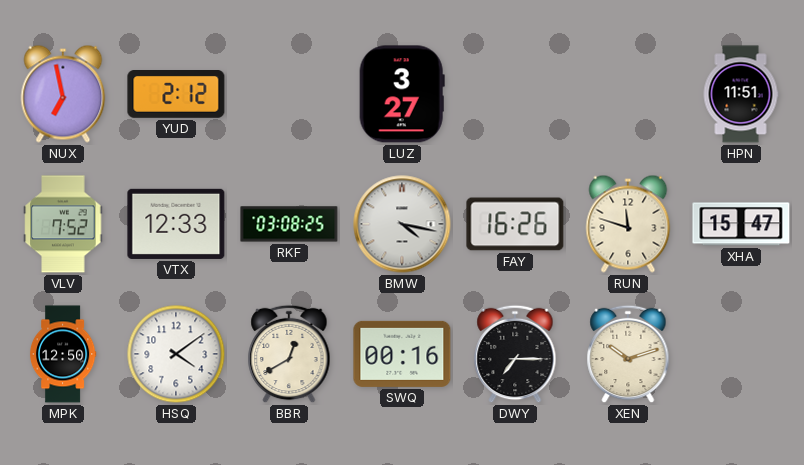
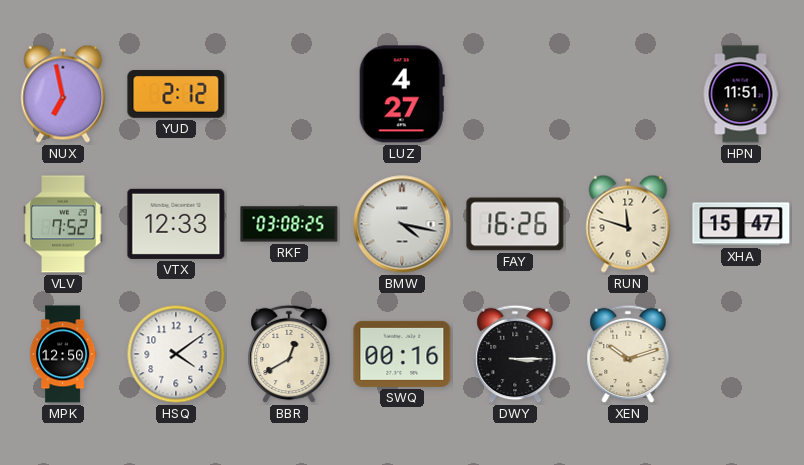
LUZ: 3:27 -> 4:27
DWY: 7:15 -> 3:15
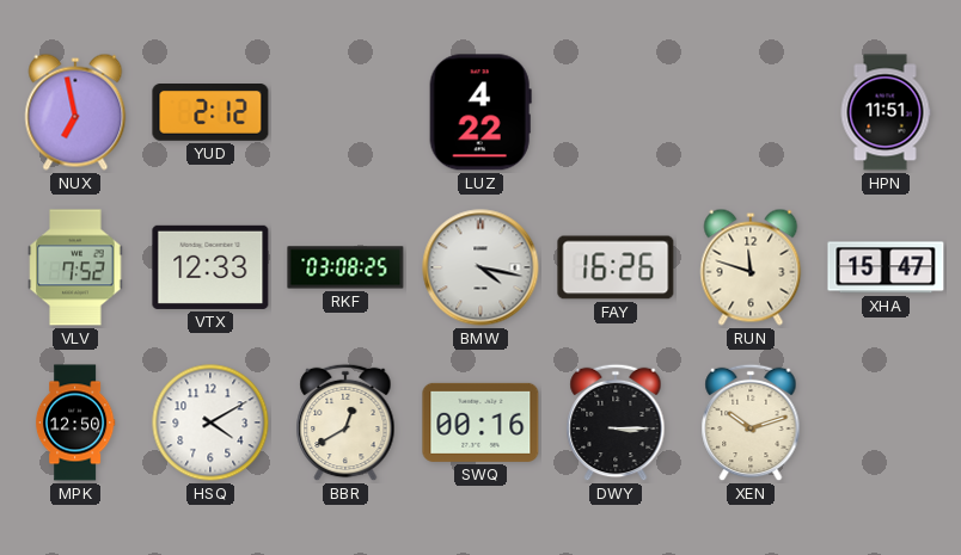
LUZ: 4:27 -> 4:22
HSQ: 4:09 -> 4:10
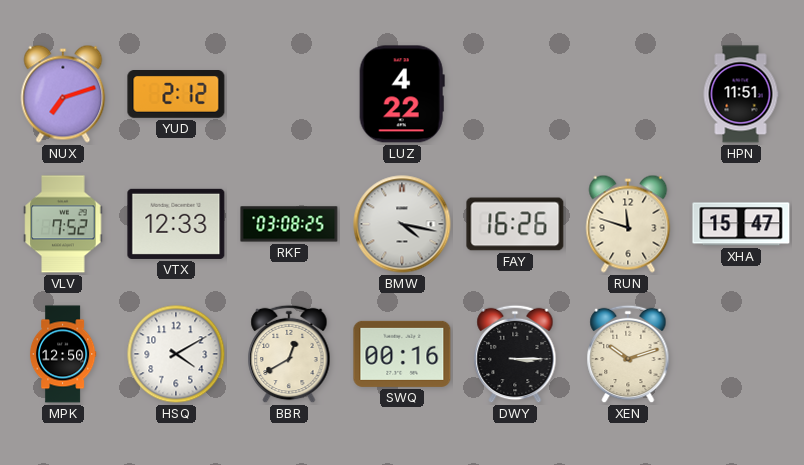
NUX: 6:58 -> 7:12
